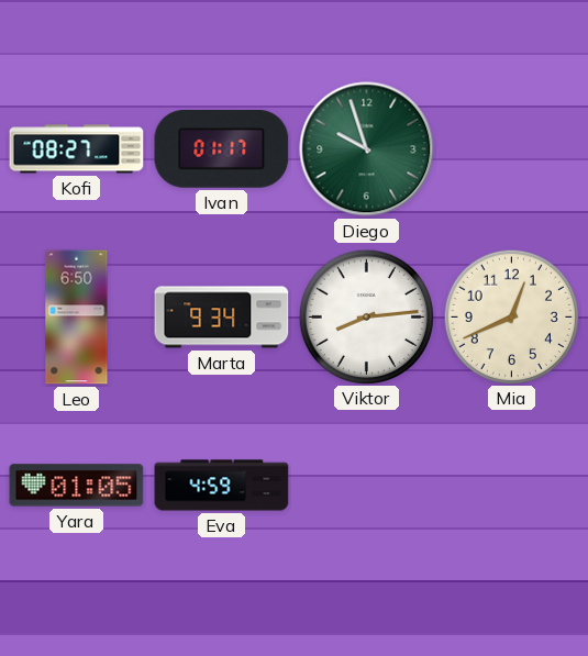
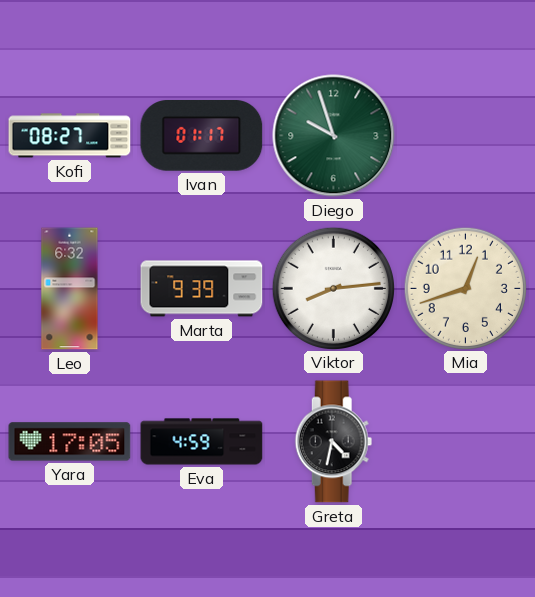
Leo: 6:50 -> 6:32
Marta: 9:34 -> 9:39
Mia: 12:41 -> 12:42
Yara: 01:05 -> 17:05
Greta: none -> 4:32
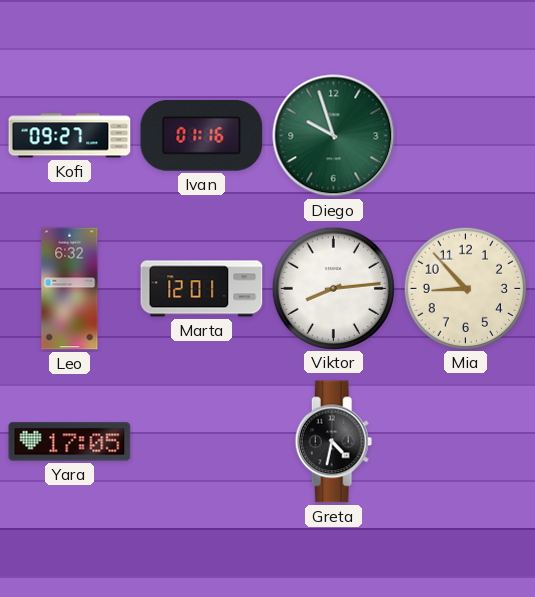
Kofi: 08:27 -> 09:27
Ivan: 01:17 -> 01:16
Marta: 9:39 -> 12:01
Mia: 12:42 -> 8:53
Eva: 4:59 -> none
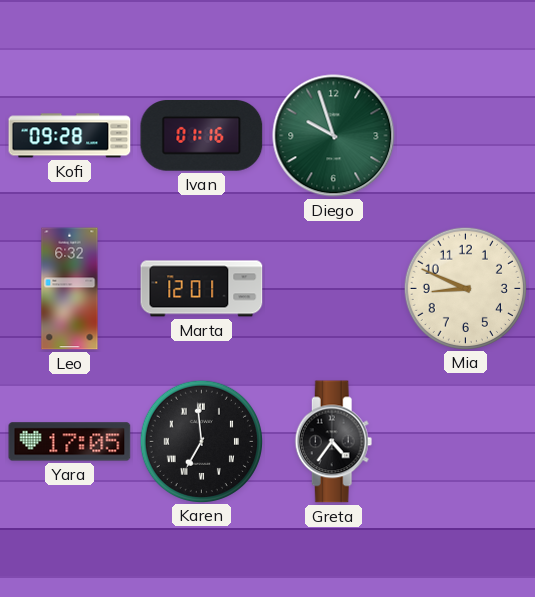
Kofi: 09:27 -> 09:28
Viktor: 8:14 -> none
Mia: 8:53 -> 8:49
Karen: none -> 6:59
Greta: 4:32 -> 4:36
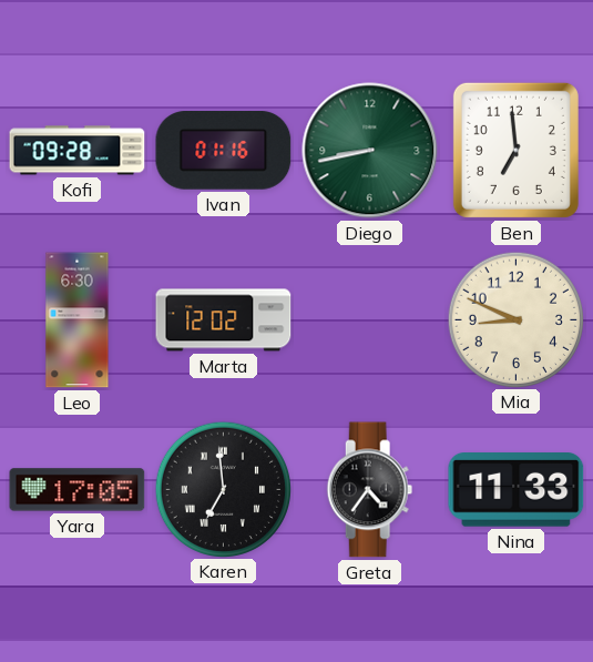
Diego: 9:57 -> 8:43
Ben: none -> 6:59
Leo: 6:32 -> 6:30
Marta: 12:01 -> 12:02
Nina: none -> 11:33
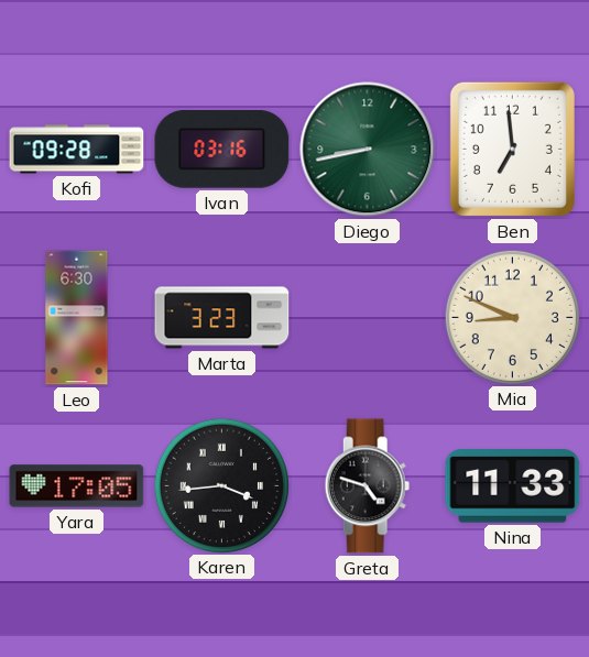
Ivan: 01:16 -> 03:16
Marta: 12:02 -> 3:23
Karen: 6:59 -> 3:44
Greta: 4:36 -> 4:48
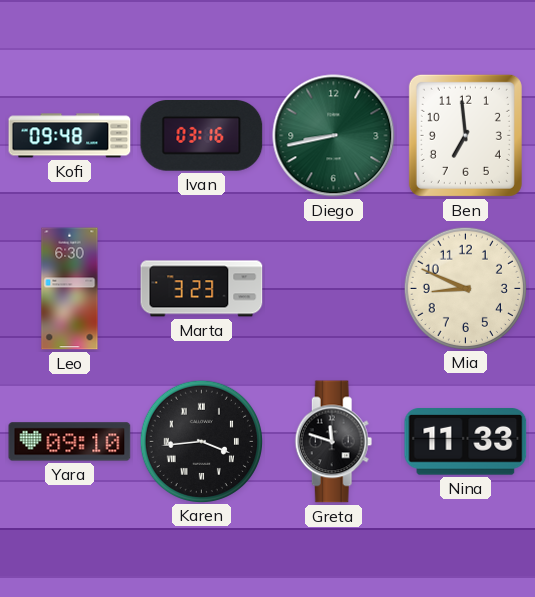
Kofi: 09:28 -> 09:48
Yara: 17:05 -> 09:10
Greta: 4:48 -> 11:48
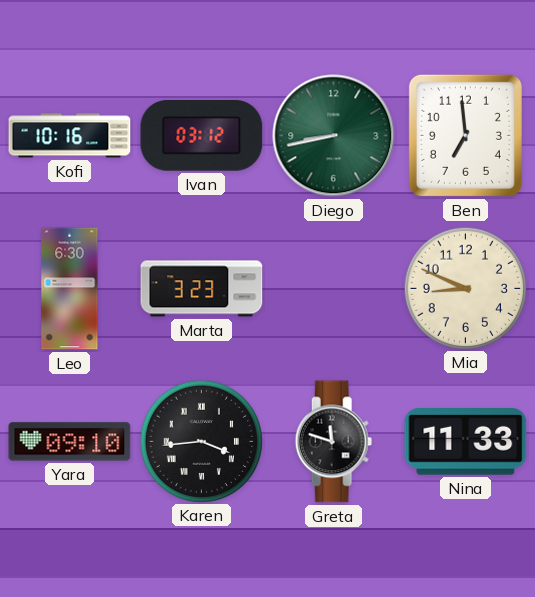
Kofi: 09:48 -> 10:16
Ivan: 03:16 -> 03:12
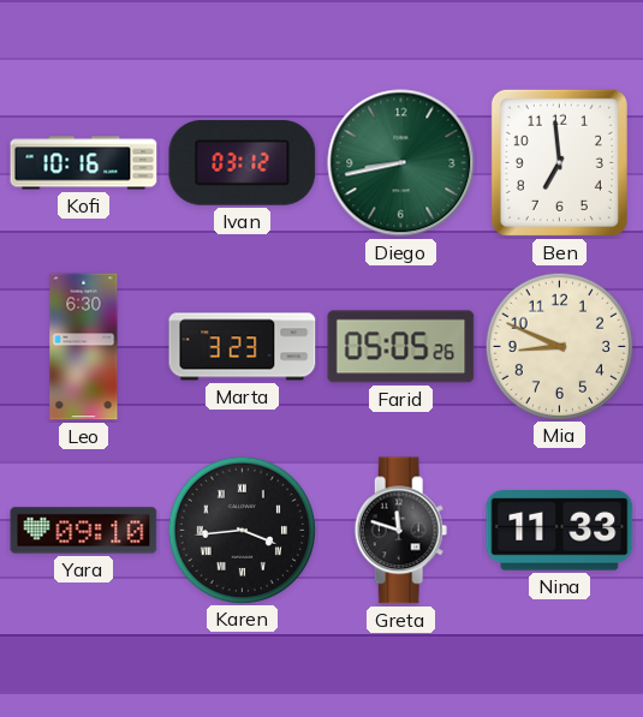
Farid: none -> 05:05
